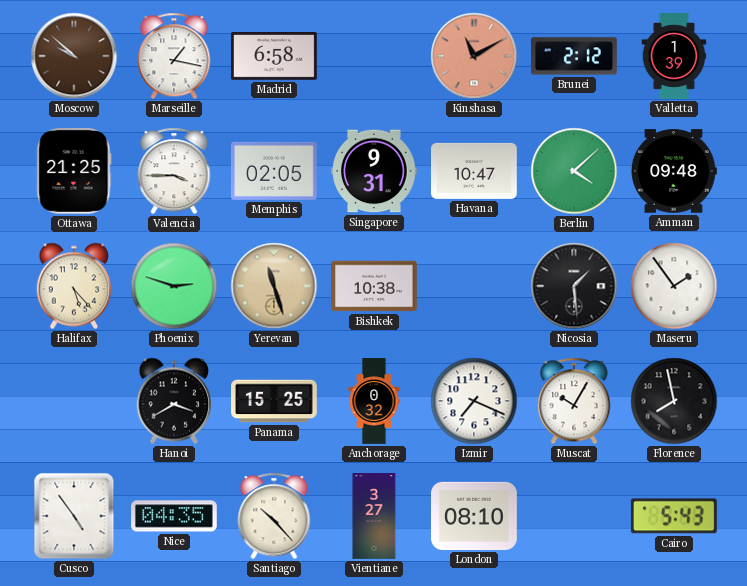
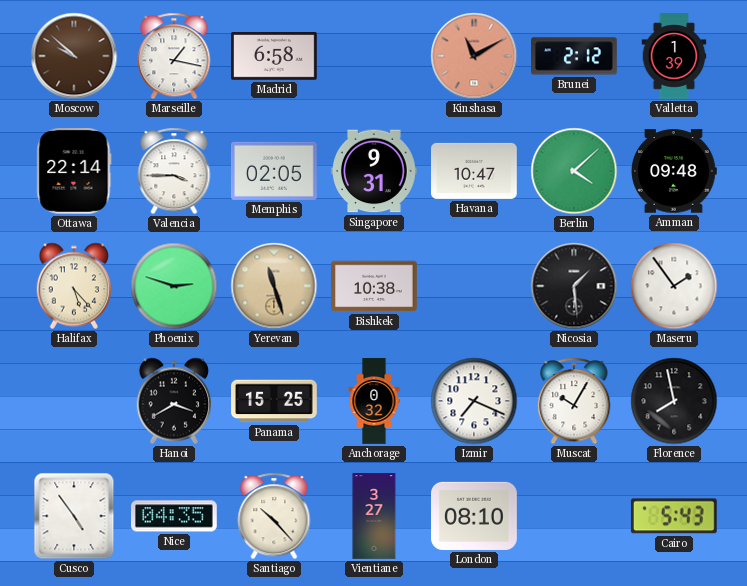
Ottawa: 21:25 -> 22:14
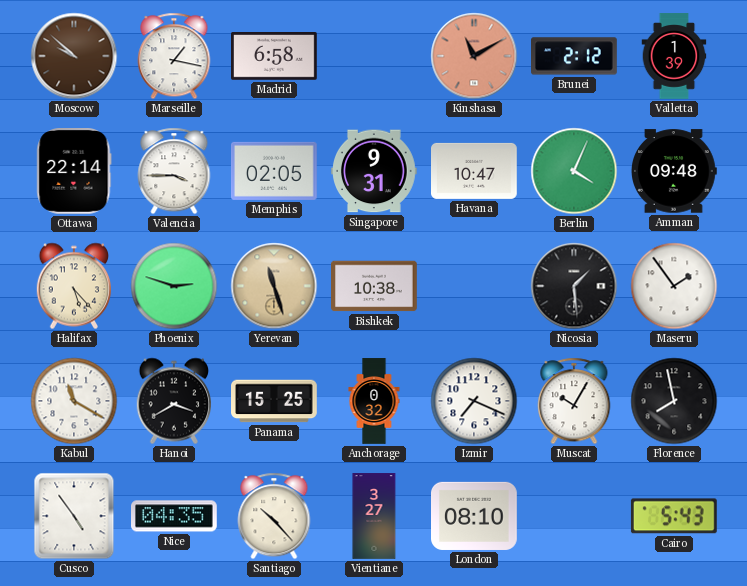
Berlin: 4:08 -> 4:04
Kabul: none -> 11:20
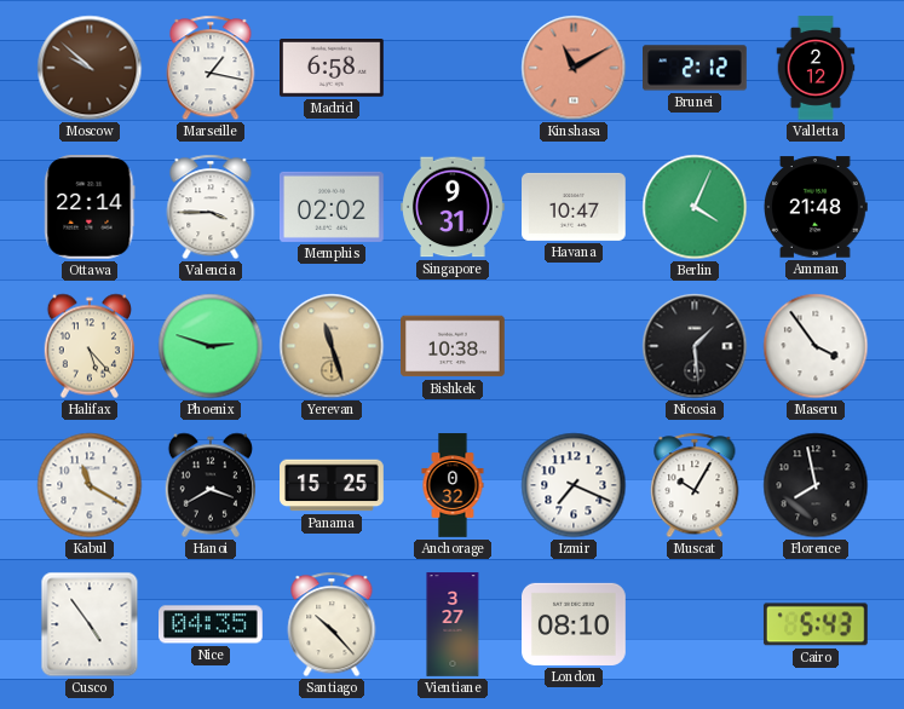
Valletta: 1:39 -> 2:12
Memphis: 02:05 -> 02:02
Amman: 09:48 -> 21:48
Maseru: 1:54 -> 3:54
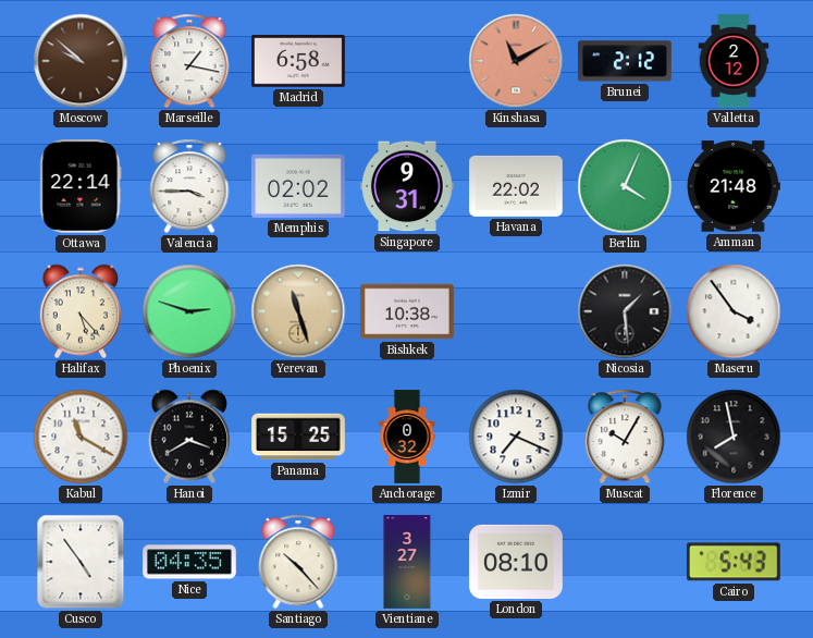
Havana: 10:47 -> 22:02
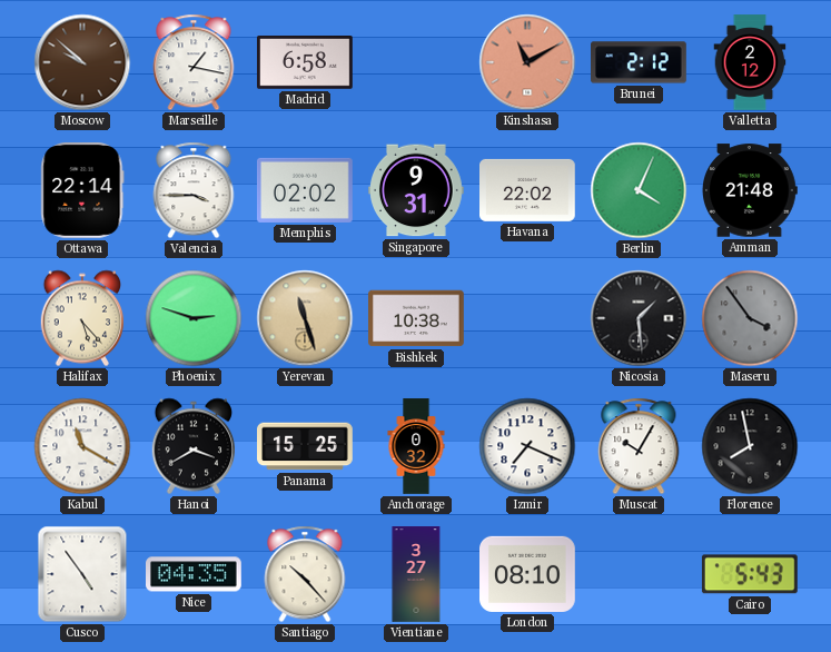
Maseru dial: white -> grey
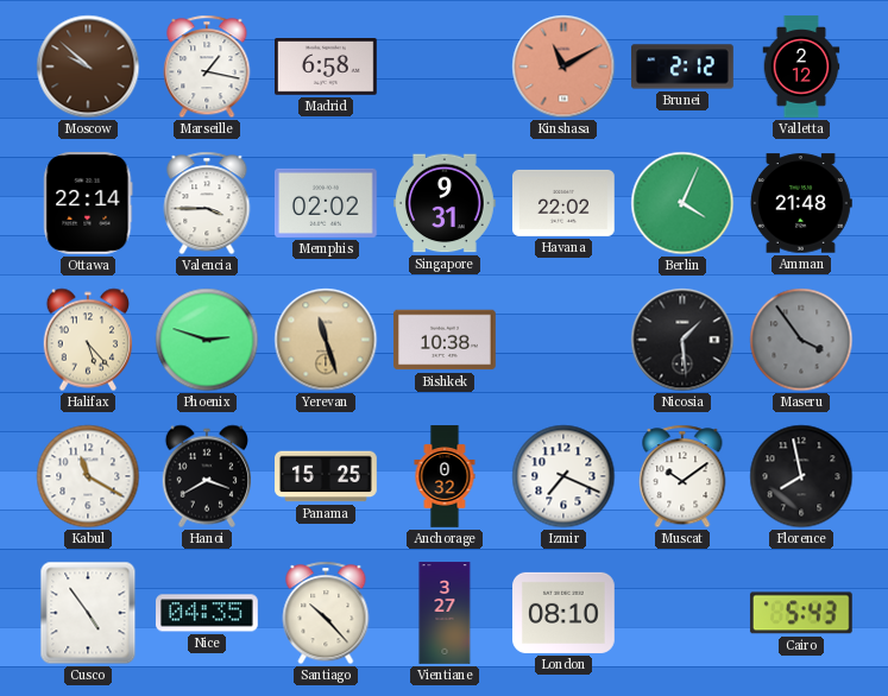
Muscat: 10:05 -> 10:09
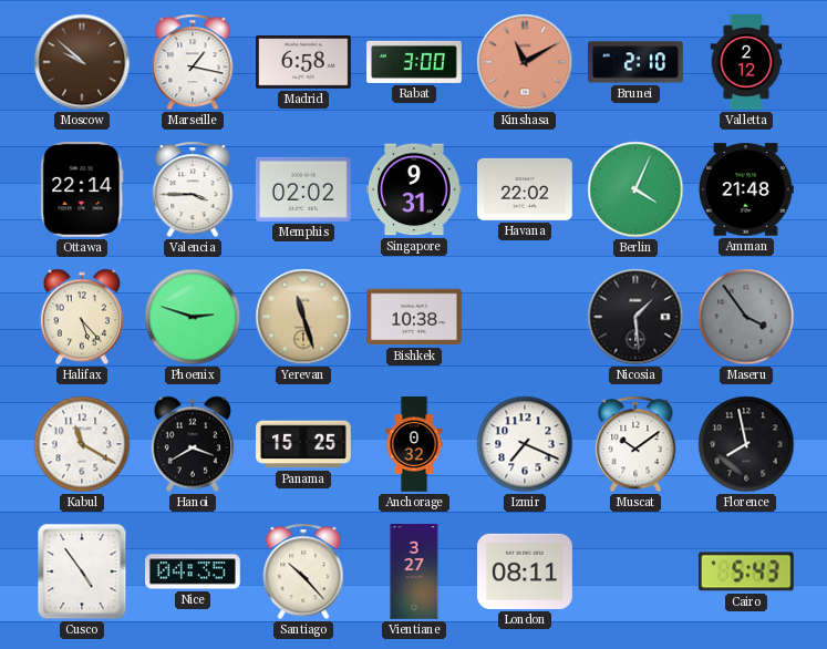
Rabat: none -> 3:00
Brunei: 2:12 -> 2:10
London: 08:10 -> 08:11
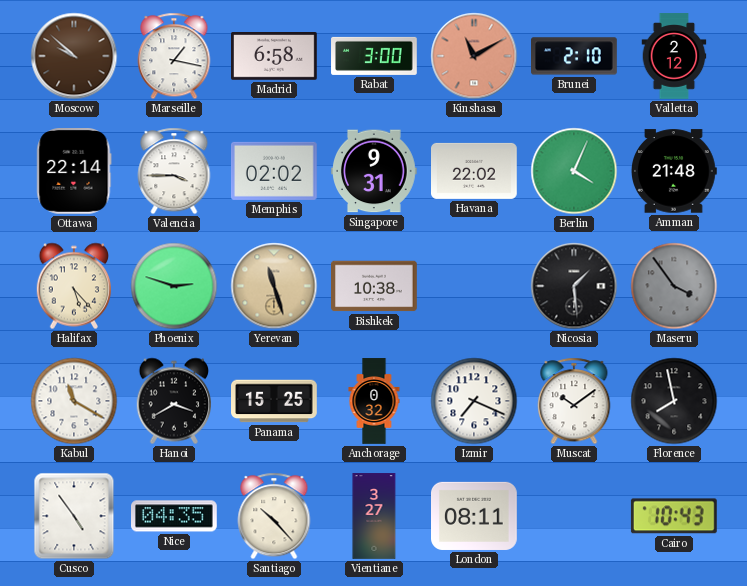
Cairo: 5:43 -> 10:43
